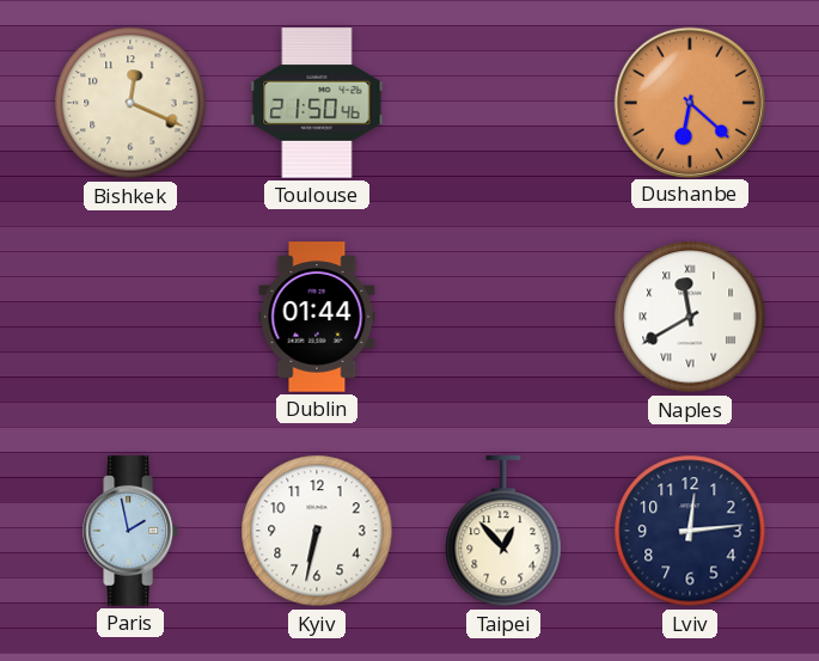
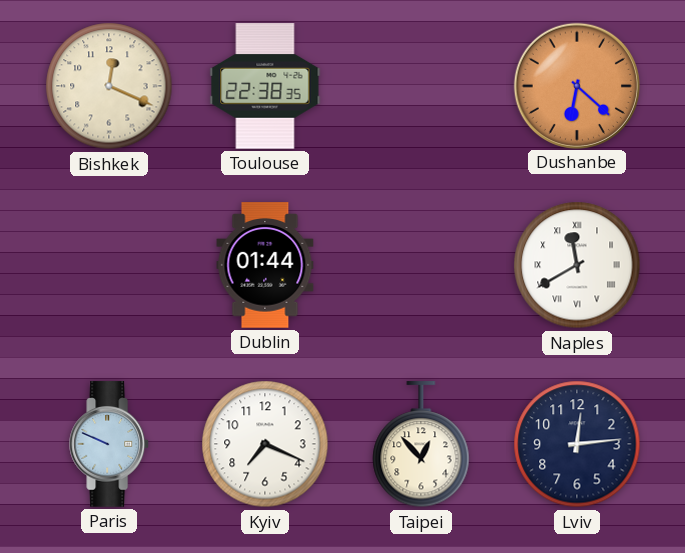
Toulouse: 21:50 -> 22:38
Paris: 1:58 -> 9:49
Kyiv: 6:32 -> 7:19
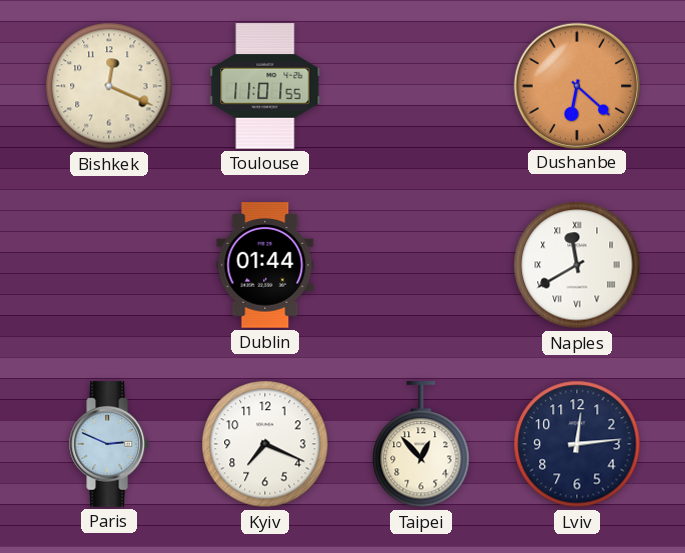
Toulouse: 22:38 -> 11:01
Paris: 9:49 -> 2:49
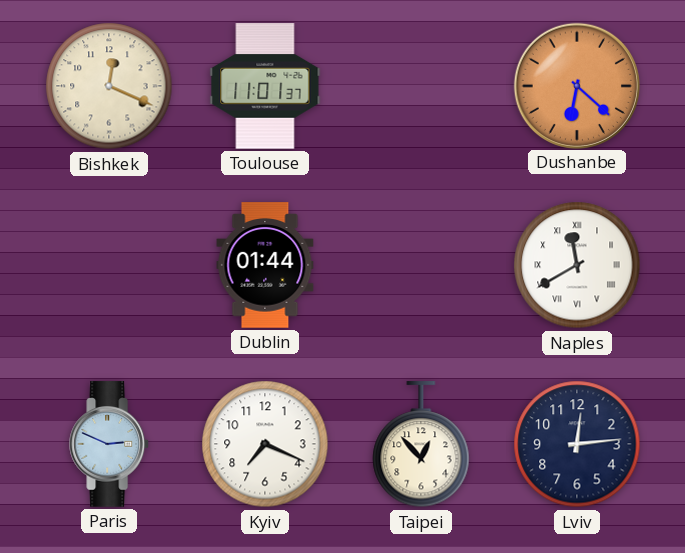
Toulouse: 11:01:55 -> 11:01:37
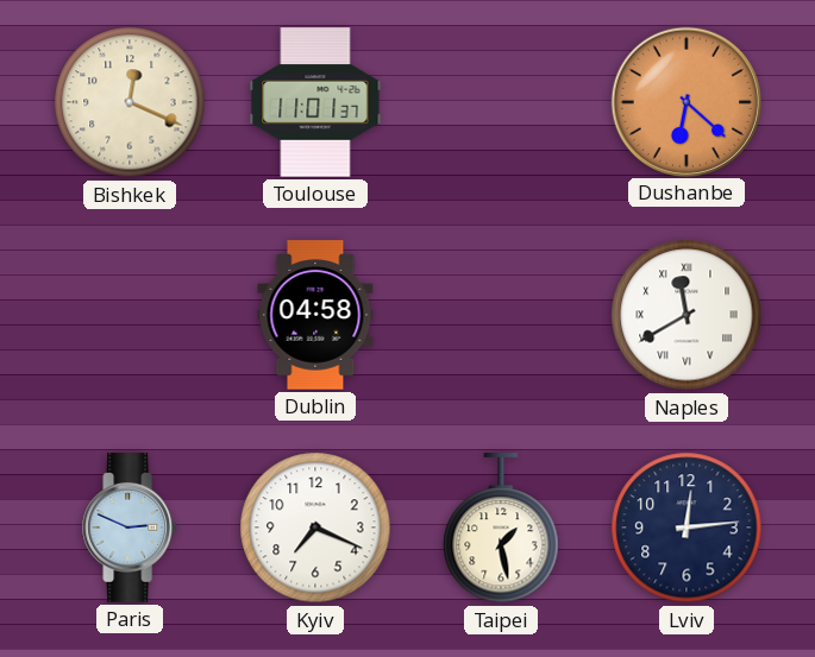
Dublin: 01:44 -> 04:58
Taipei: 12:53 -> 1:28
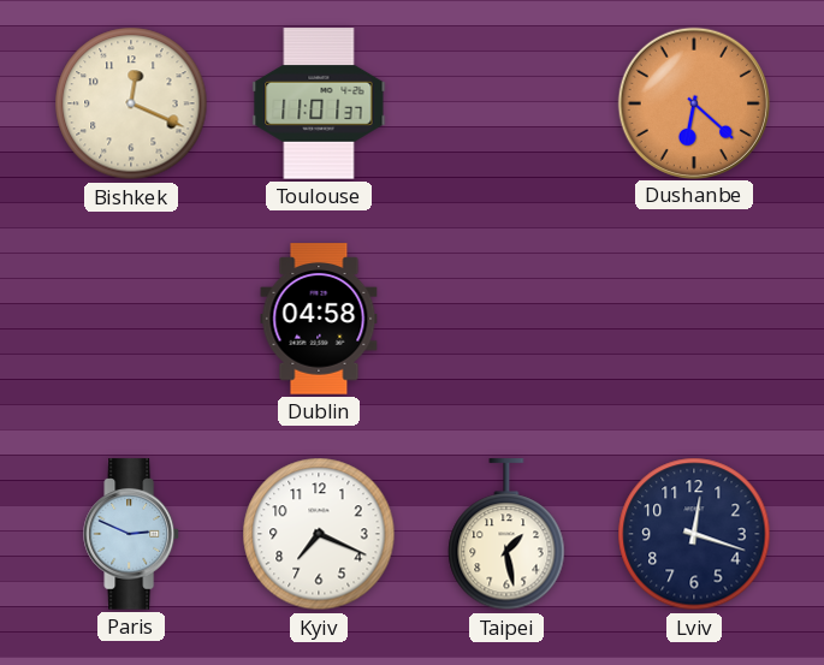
Naples: 11:40 -> none
Lviv: 12:14 -> 12:18
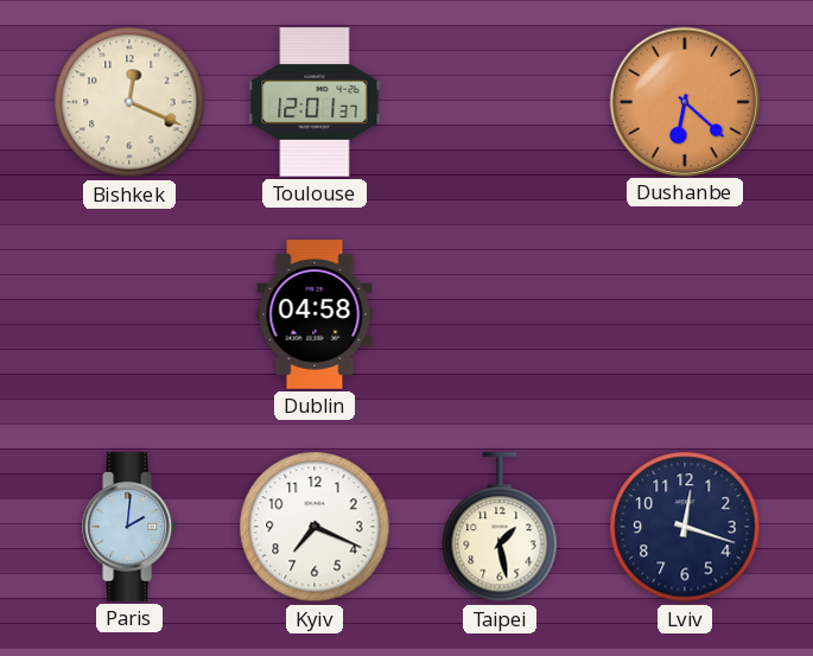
Toulouse: 11:01 -> 12:01
Paris: 2:49 -> 2:01
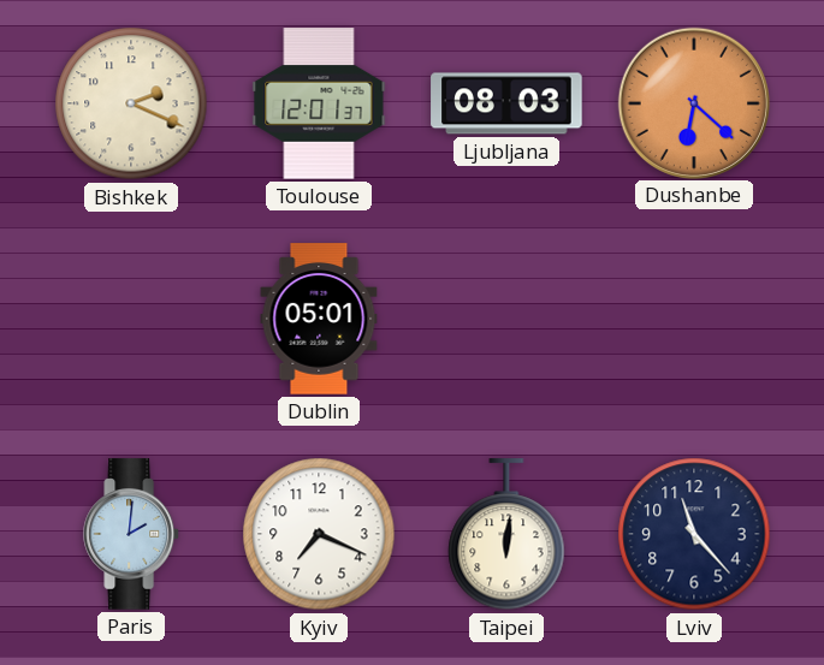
Bishkek: 12:19 -> 2:19
Ljubljana: none -> 08:03
Dublin: 04:58 -> 05:01
Taipei: 1:28 -> 12:01
Lviv: 12:18 -> 11:23
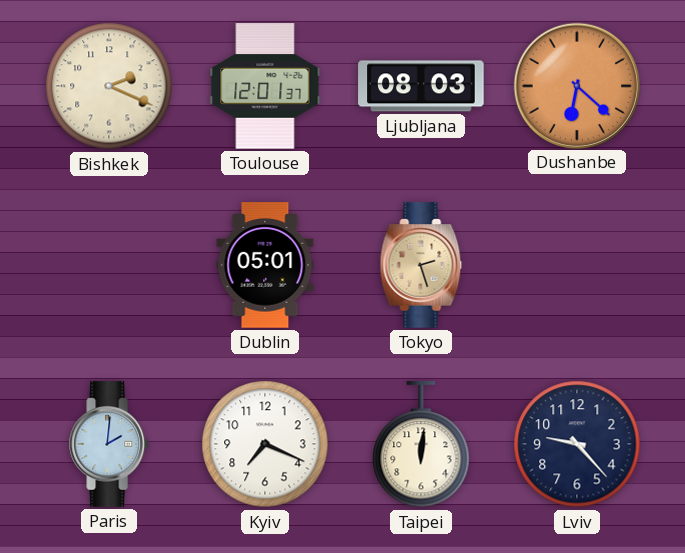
Tokyo: none -> 2:27
Lviv: 11:23 -> 9:23
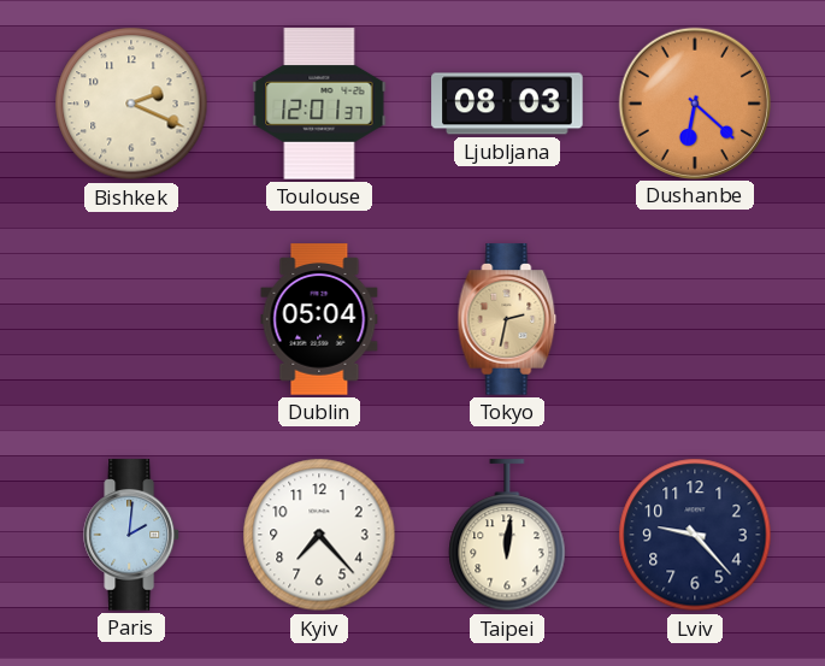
Dublin: 05:01 -> 05:04
Tokyo: 2:27 -> 2:32
Kyiv: 7:19 -> 7:23
